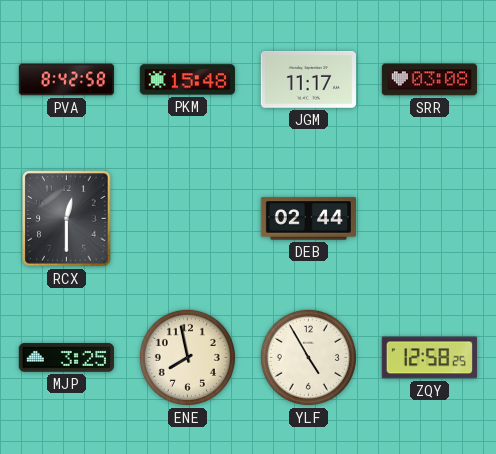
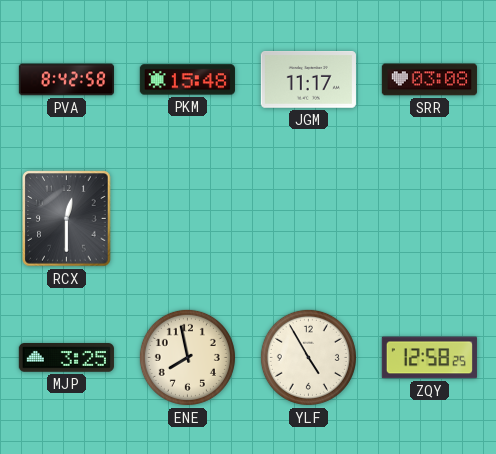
DEB: 02:44 -> none
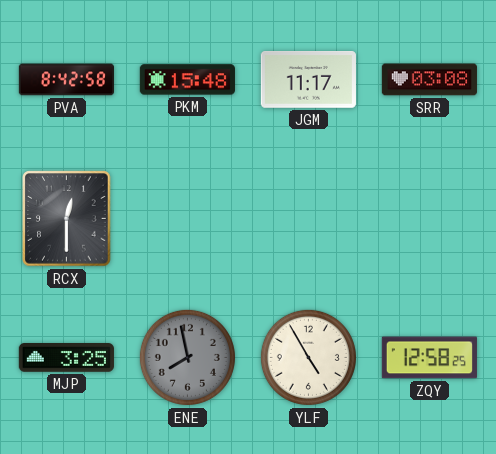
ENE dial: cream -> grey
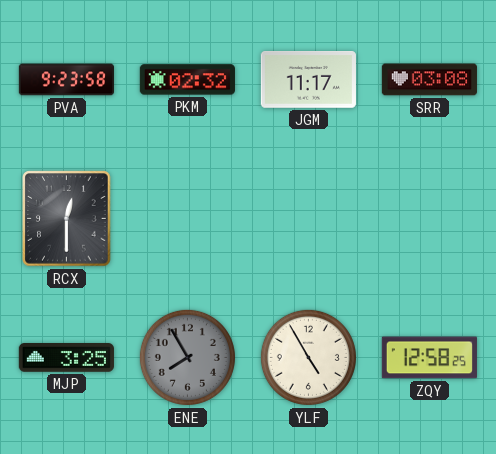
PVA: 8:42 -> 9:23
PKM: 15:48 -> 02:32
ENE: 7:58 -> 7:55
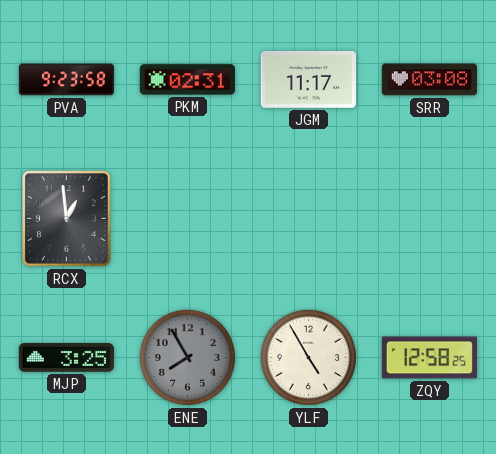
PKM: 02:32 -> 02:31
RCX: 12:30 -> 12:59
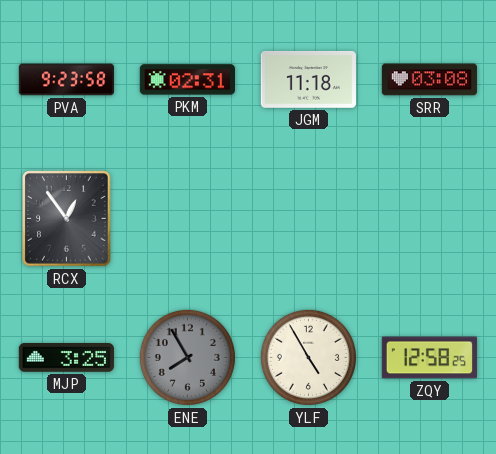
JGM: 11:17 -> 11:18
RCX: 12:59 -> 12:54
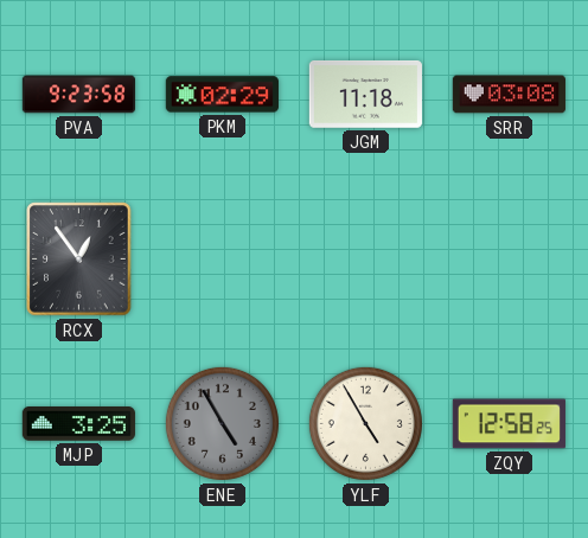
PKM: 02:31 -> 02:29
ENE: 7:55 -> 4:55
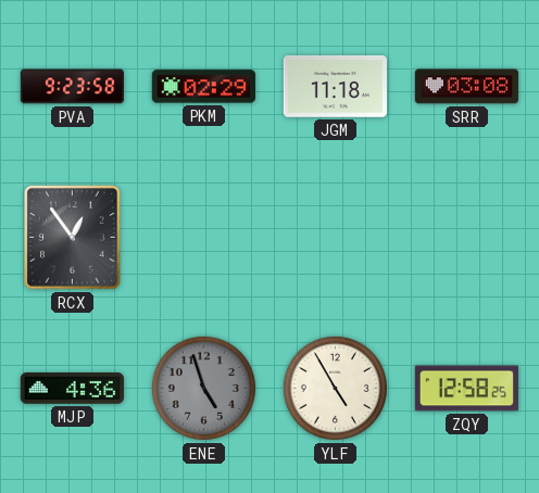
MJP: 3:25 -> 4:36
ENE: 4:55 -> 4:57
